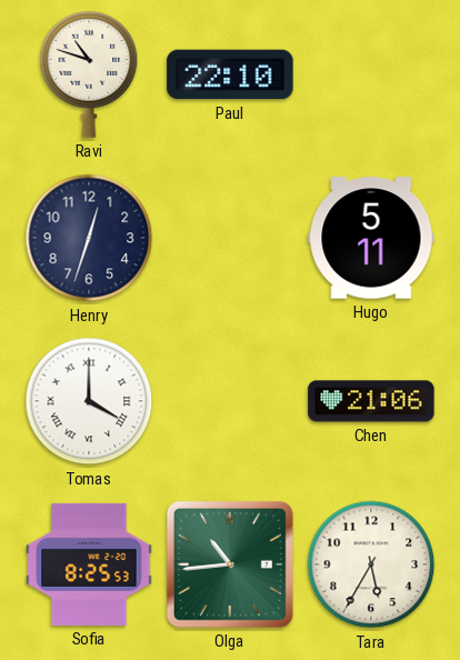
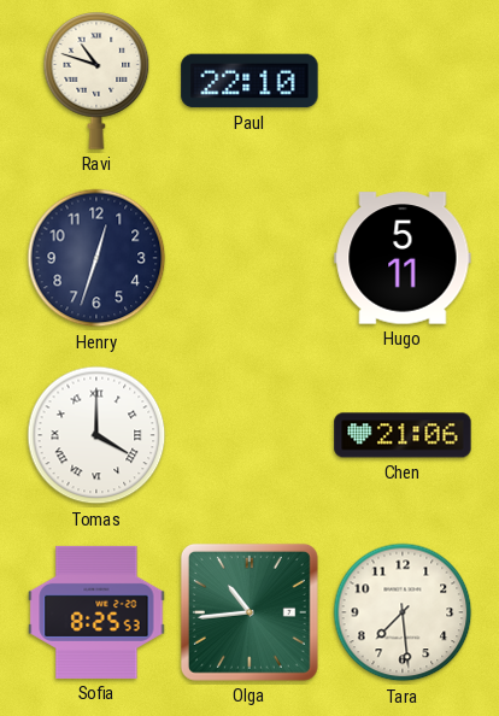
Tara: 5:35 -> 7:29
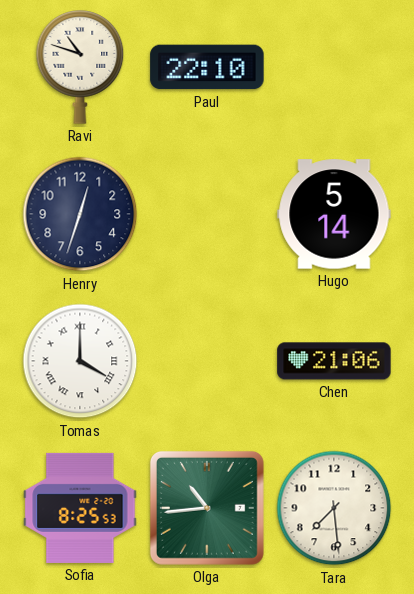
Hugo: 5:11 -> 5:14
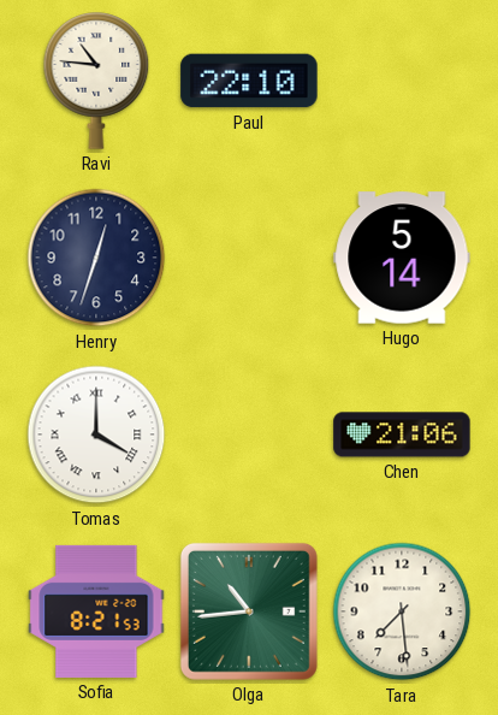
Ravi: 10:48 -> 10:46
Sofia: 8:25 -> 8:21
